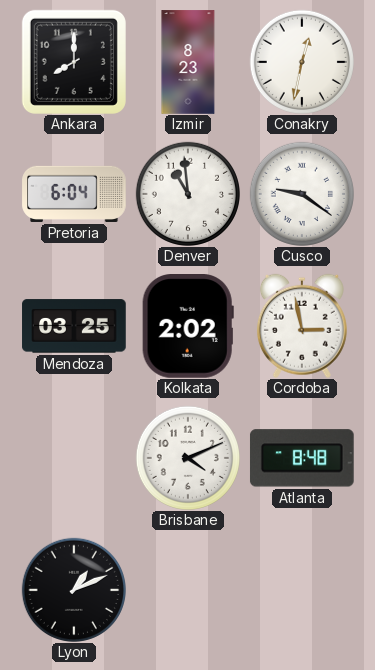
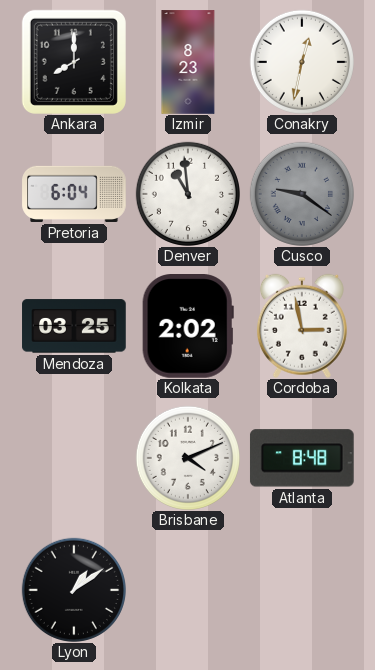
Cusco dial: white -> grey
Lyon: 1:11 -> 1:09
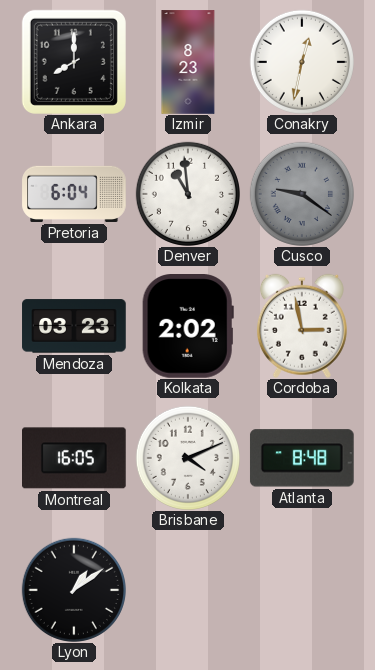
Mendoza: 03:25 -> 03:23
Montreal: none -> 16:05
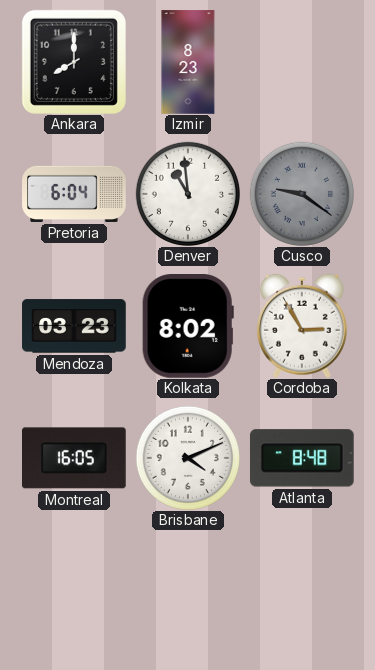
Conakry: 12:32 -> none
Kolkata: 2:02 -> 8:02
Cordoba: 2:58 -> 2:55
Lyon: 1:09 -> none
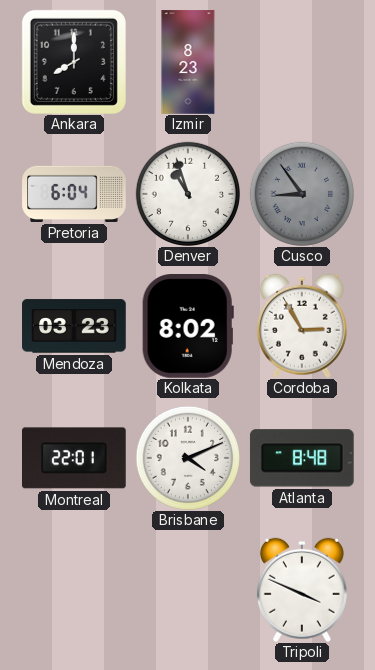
Denver: 10:59 -> 10:57
Cusco: 9:21 -> 8:54
Montreal: 16:05 -> 22:01
Tripoli: none -> 3:49
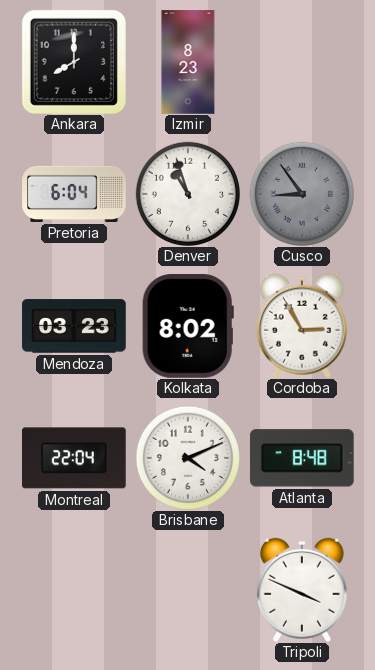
Montreal: 22:01 -> 22:04
